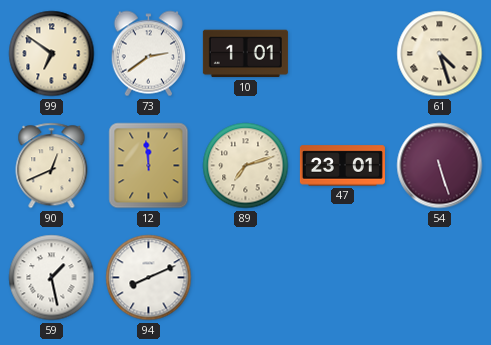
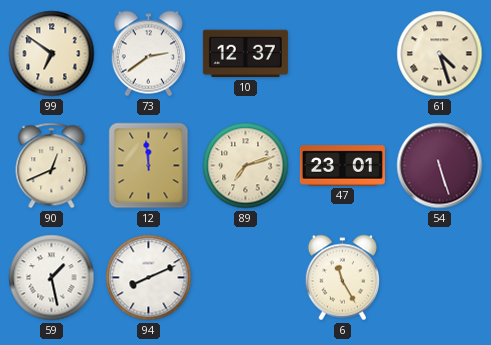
10: 1:01 -> 12:37
6: none -> 11:25
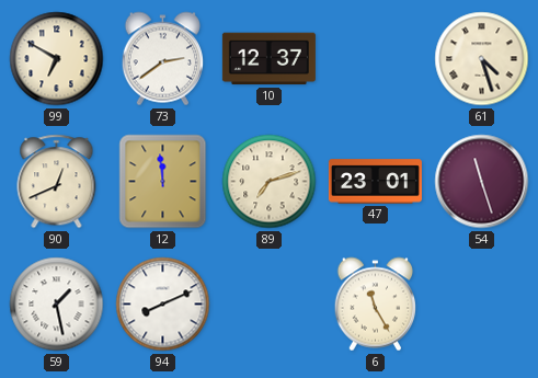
99: 6:51 -> 6:50
54: 5:27 -> 11:27
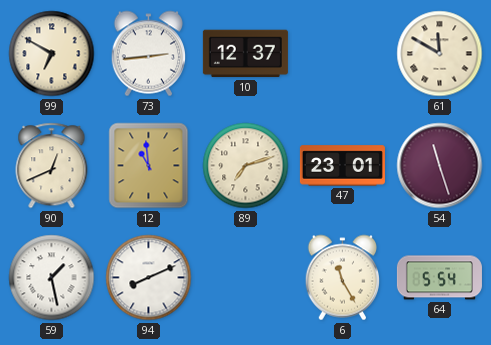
73: 2:39 -> 2:44
61: 4:27 -> 11:50
12: 11:59 -> 10:59
64: none -> 5:54
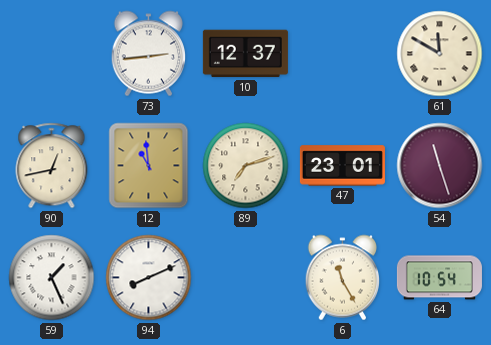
99: 6:50 -> none
90: 12:41 -> 12:43
59: 1:28 -> 1:26
64: 5:54 -> 10:54
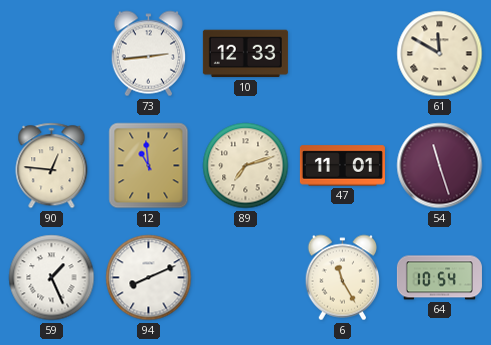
10: 12:37 -> 12:33
90: 12:43 -> 12:46
47: 23:01 -> 11:01
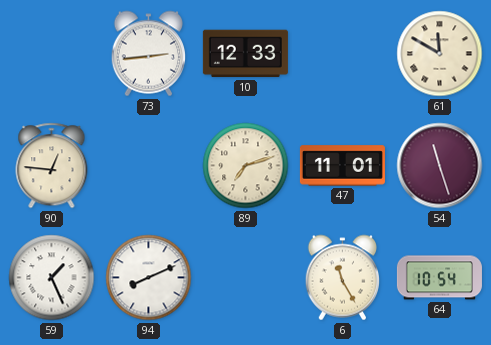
12: 10:59 -> none
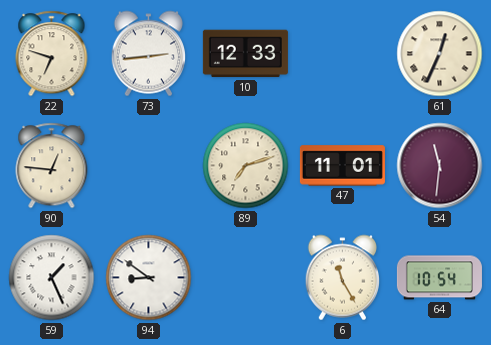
22: none -> 6:48
61: 11:50 -> 12:34
54: 11:27 -> 11:31
94: 8:11 -> 8:51
